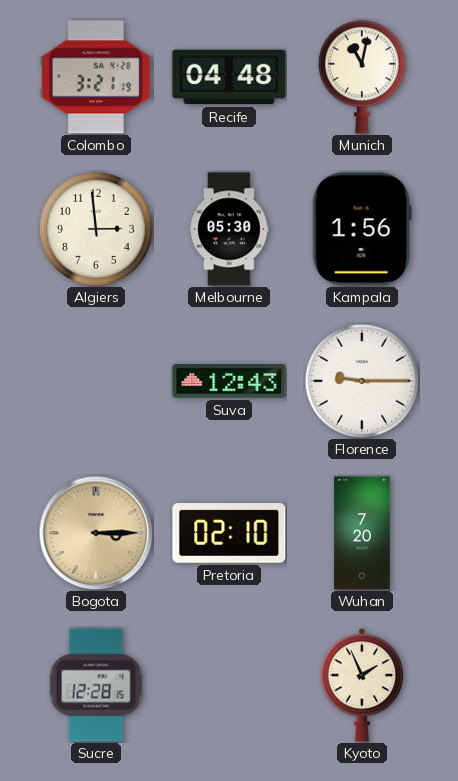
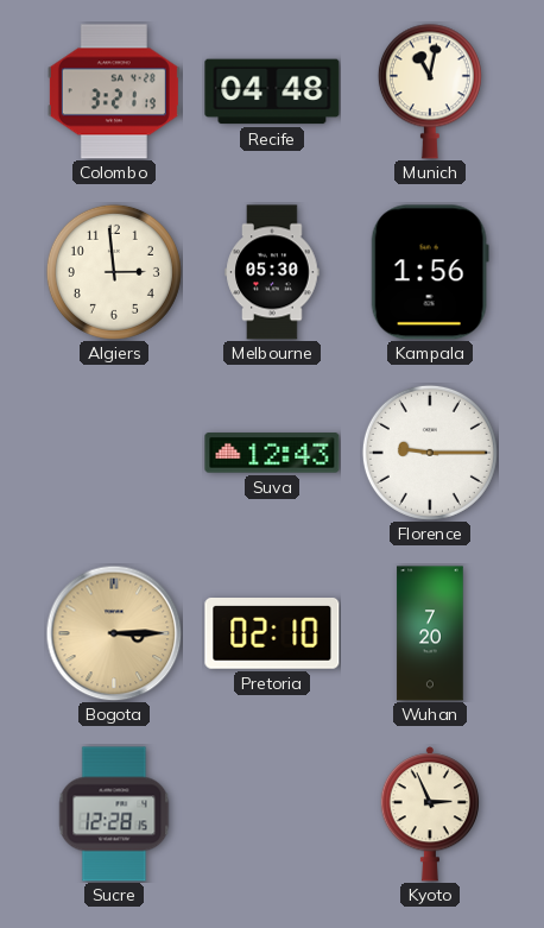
Kyoto: 1:56 -> 2:56
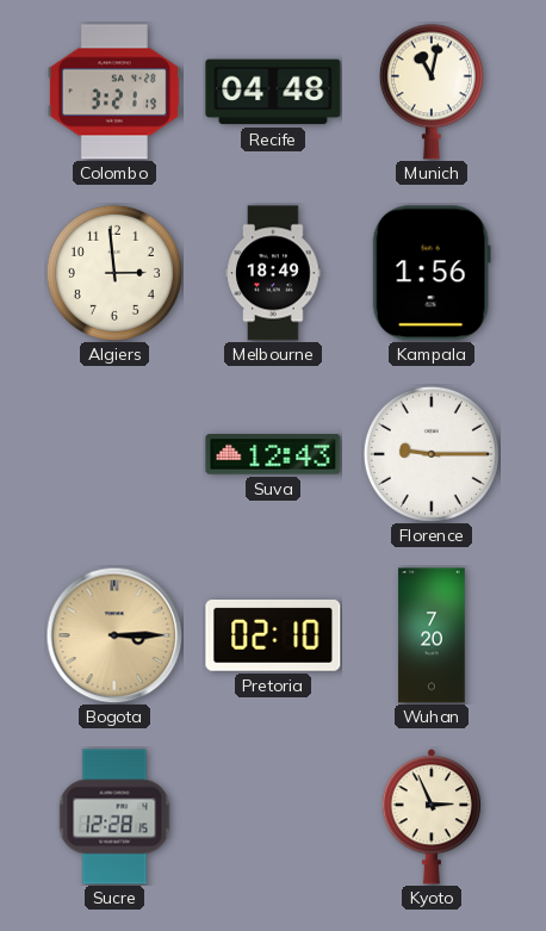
Melbourne: 05:30 -> 18:49
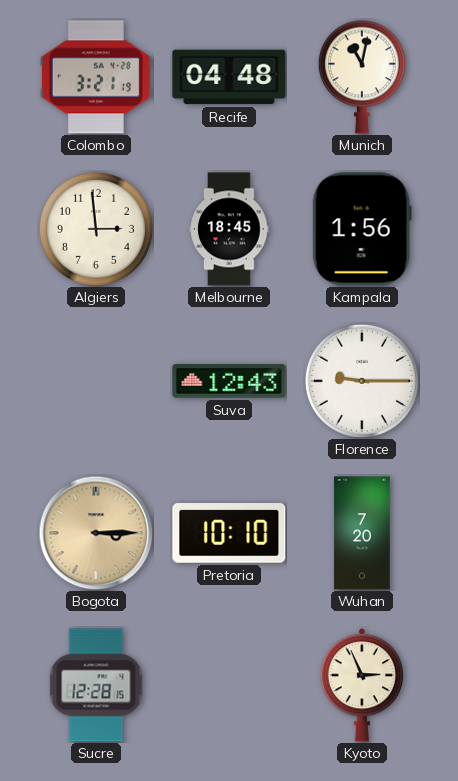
Melbourne: 18:49 -> 18:45
Pretoria: 02:10 -> 10:10
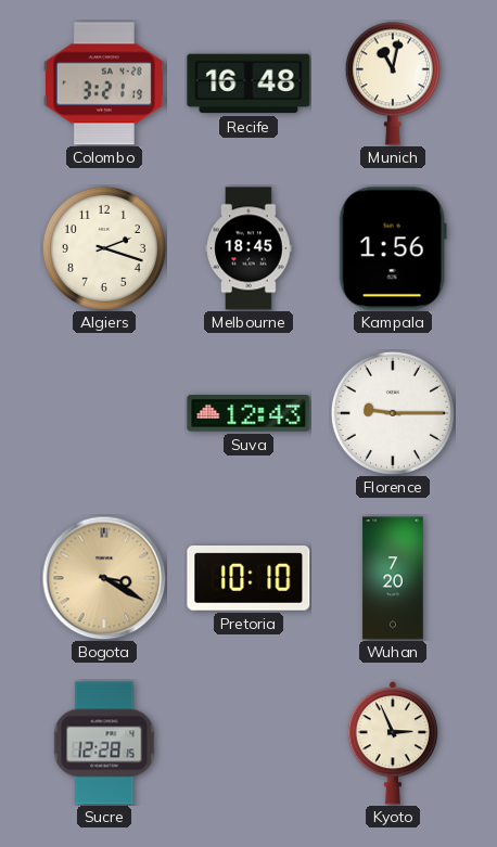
Recife: 04:48 -> 16:48
Algiers: 2:59 -> 2:18
Bogota: 3:15 -> 3:20
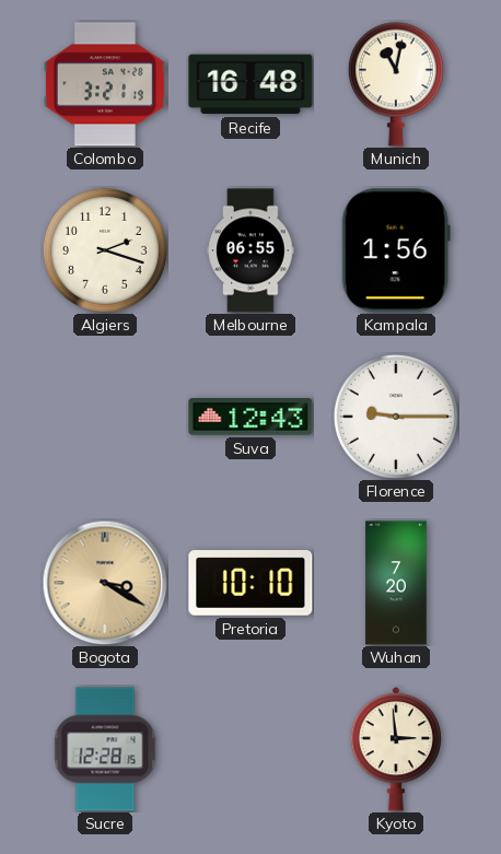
Melbourne: 18:45 -> 06:55
Kyoto: 2:56 -> 2:59
